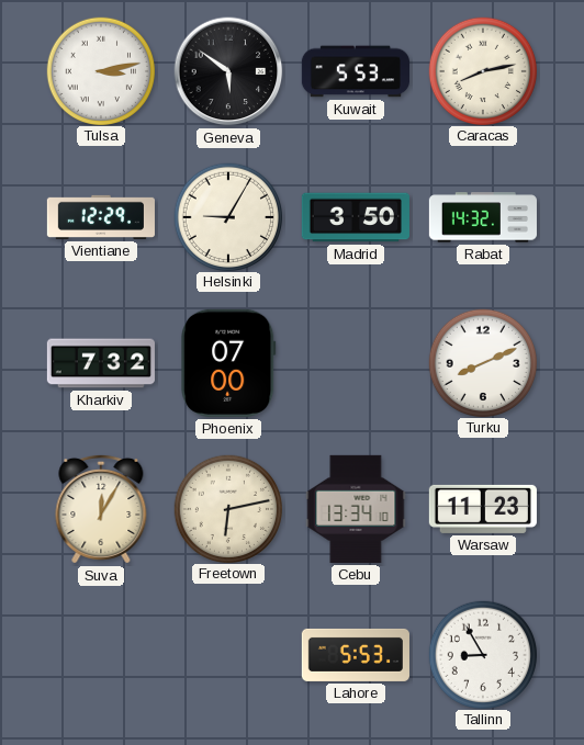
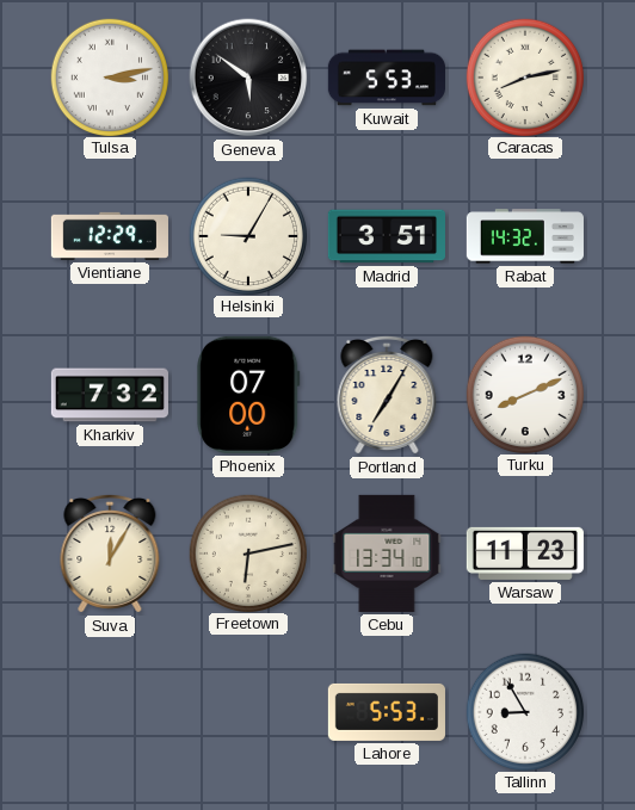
Madrid: 3:50 -> 3:51
Portland: none -> 7:05
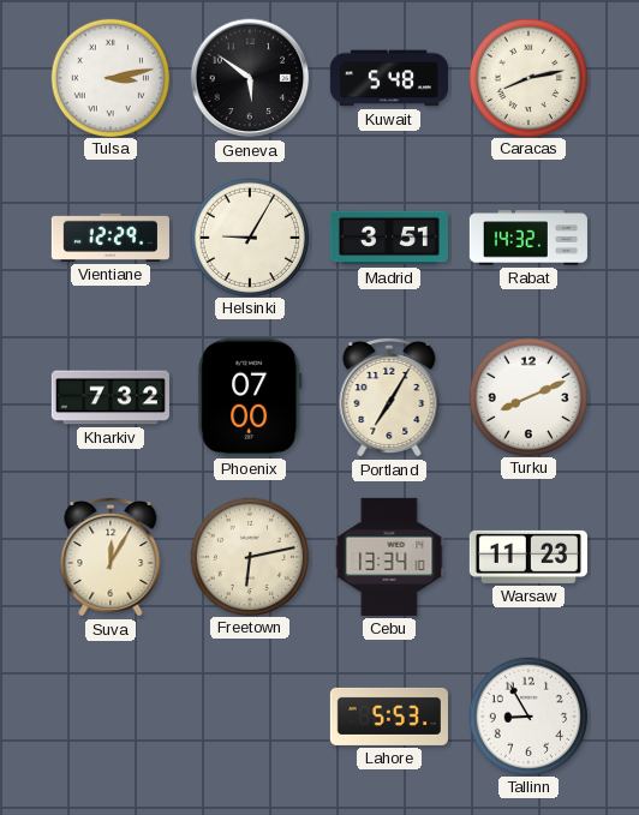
Kuwait: 5:53 -> 5:48
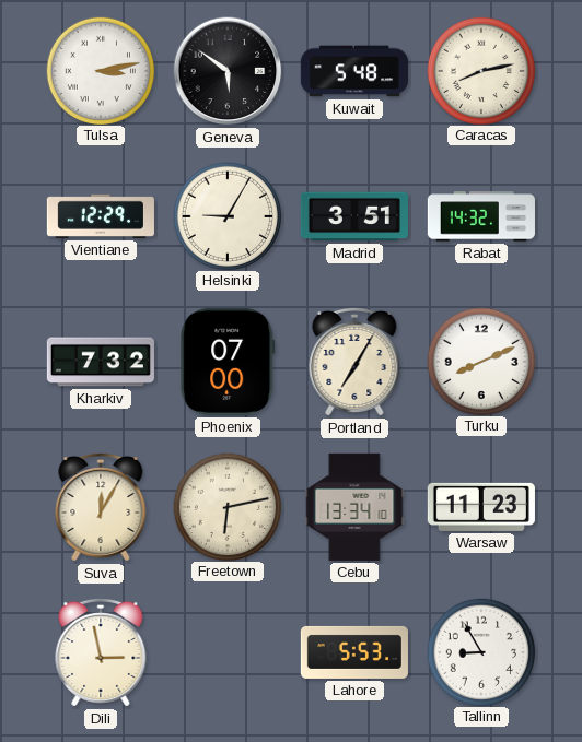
Dili: none -> 2:58
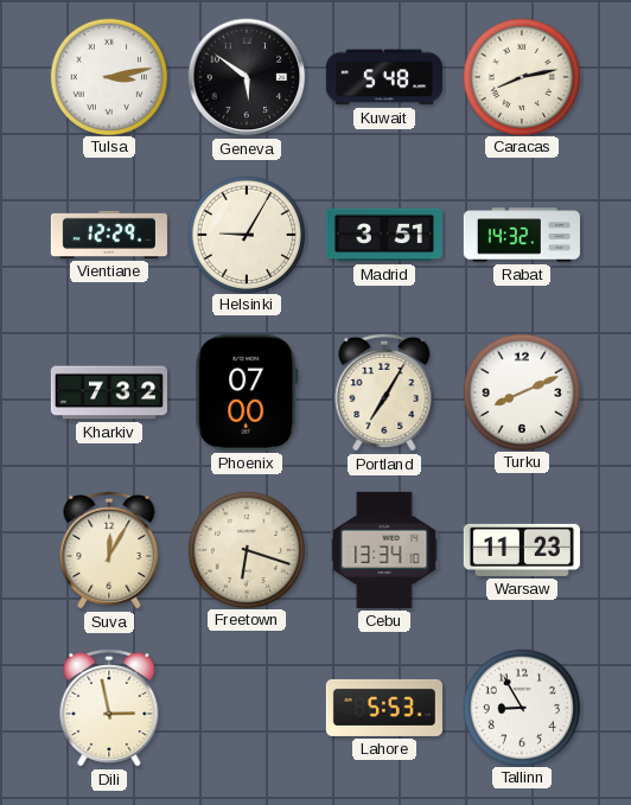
Freetown: 6:13 -> 6:18
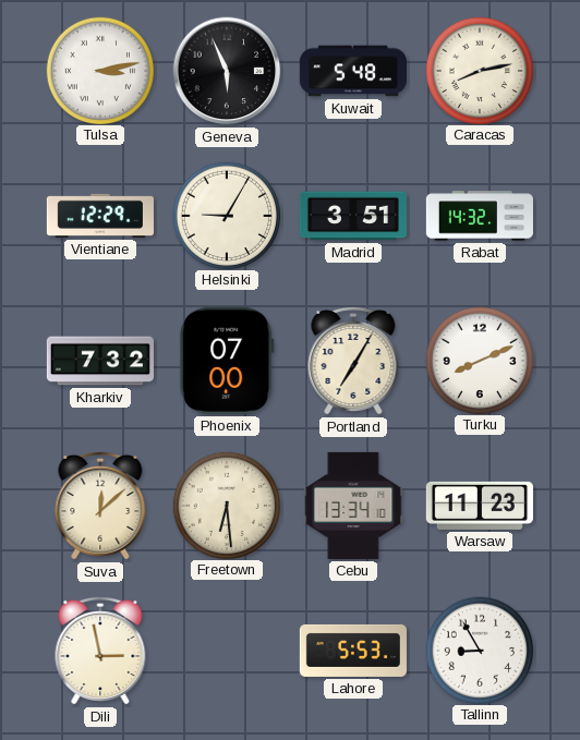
Geneva: 5:51 -> 5:56
Suva: 12:05 -> 12:08
Freetown: 6:18 -> 6:29
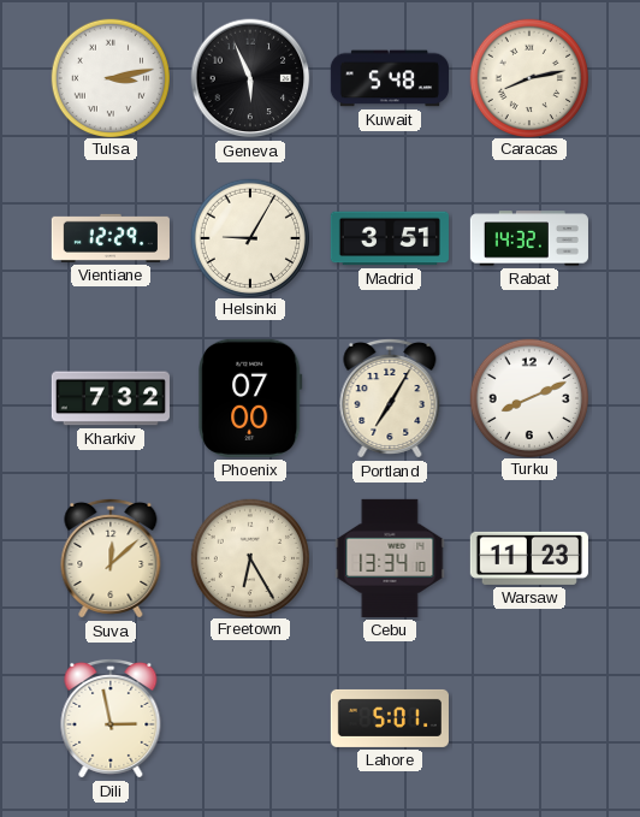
Freetown: 6:29 -> 6:25
Lahore: 5:53 -> 5:01
Tallinn: 8:55 -> none
